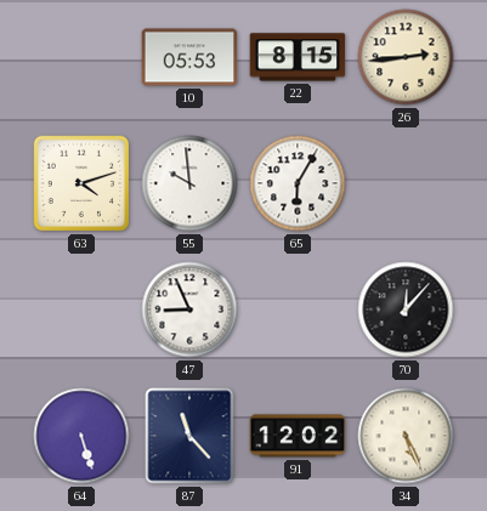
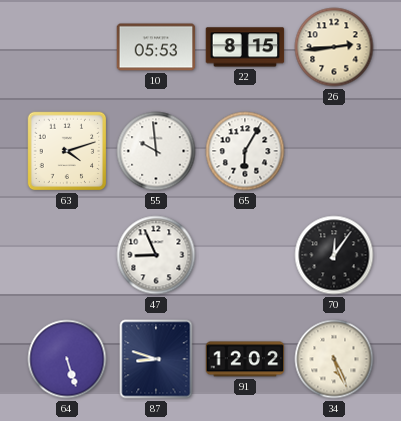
70: 12:07 -> 12:06
87: 11:23 -> 8:48
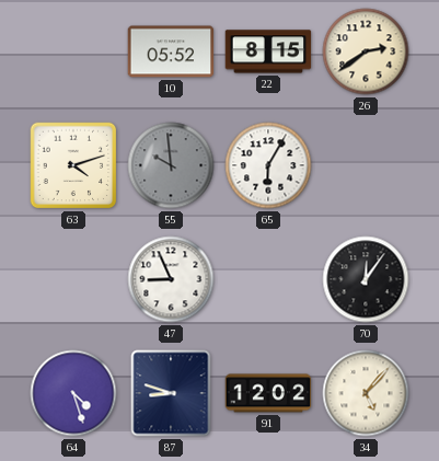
10: 05:53 -> 05:52
26: 2:44 -> 2:39
55 dial: white -> grey
64: 5:27 -> 4:27
34: 5:26 -> 5:07
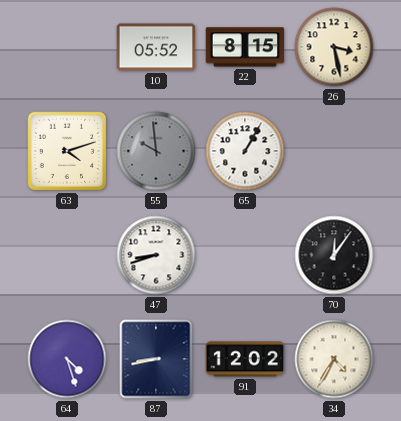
26: 2:39 -> 3:28
65: 6:05 -> 1:05
47: 8:56 -> 8:42
87: 8:48 -> 8:43
34: 5:07 -> 4:35
